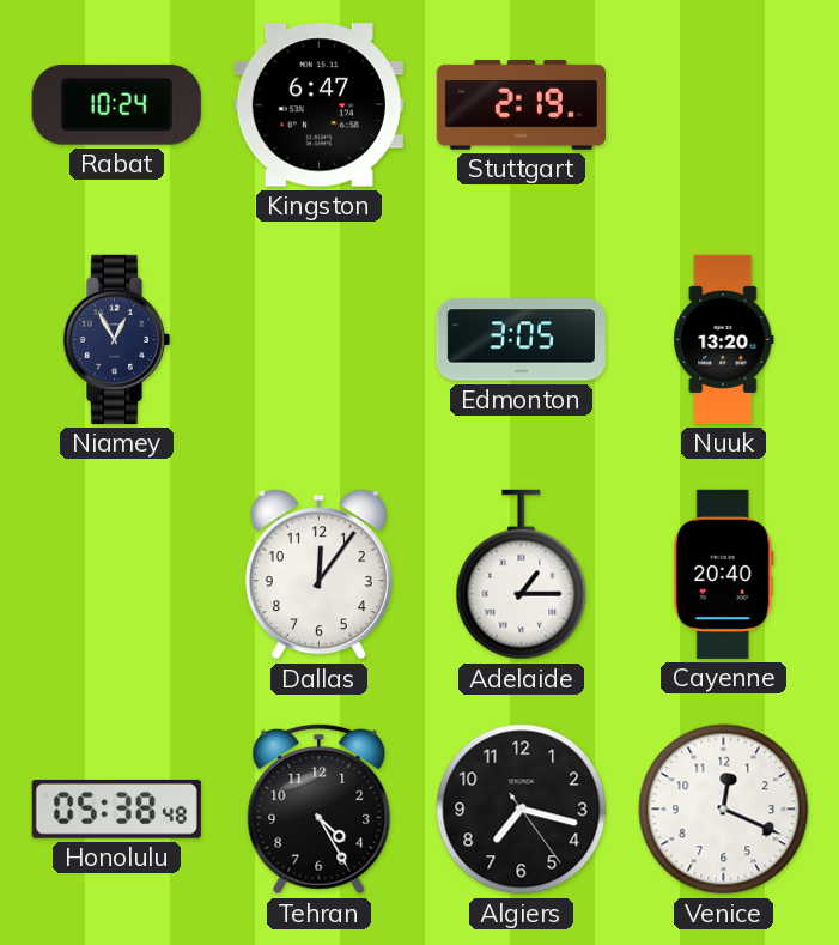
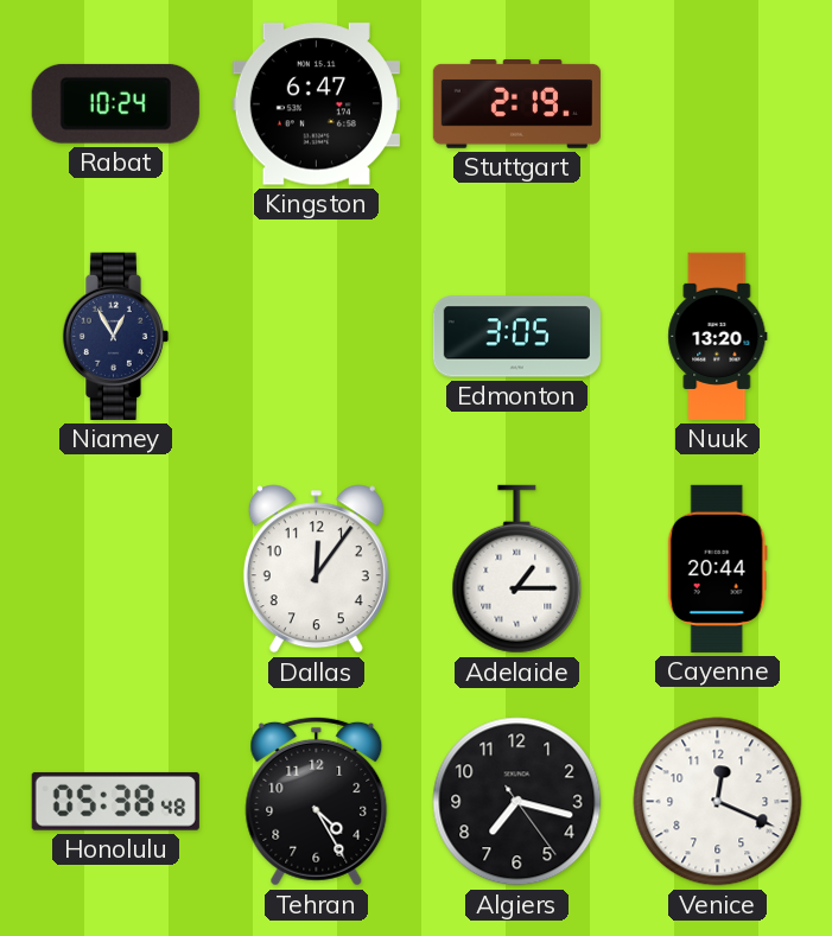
Cayenne: 20:40 -> 20:44
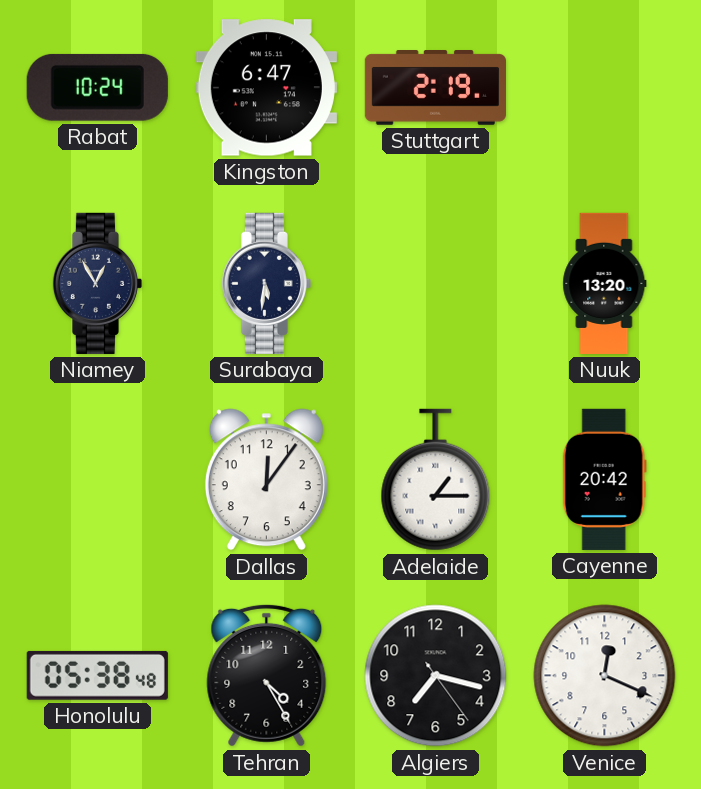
Surabaya: none -> 5:31
Edmonton: 3:05 -> none
Cayenne: 20:44 -> 20:42
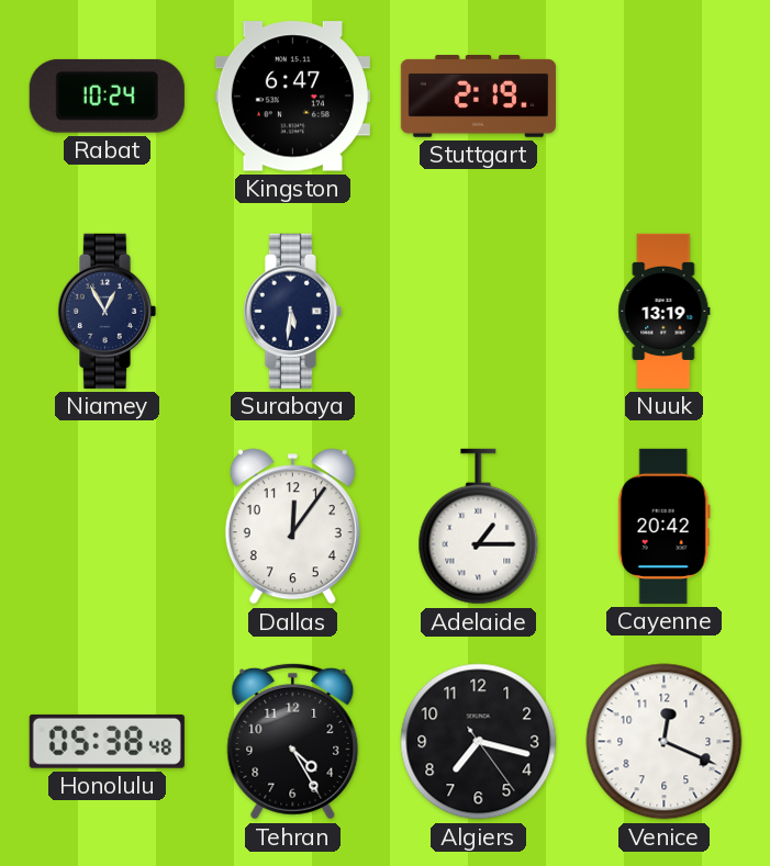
Nuuk: 13:20 -> 13:19
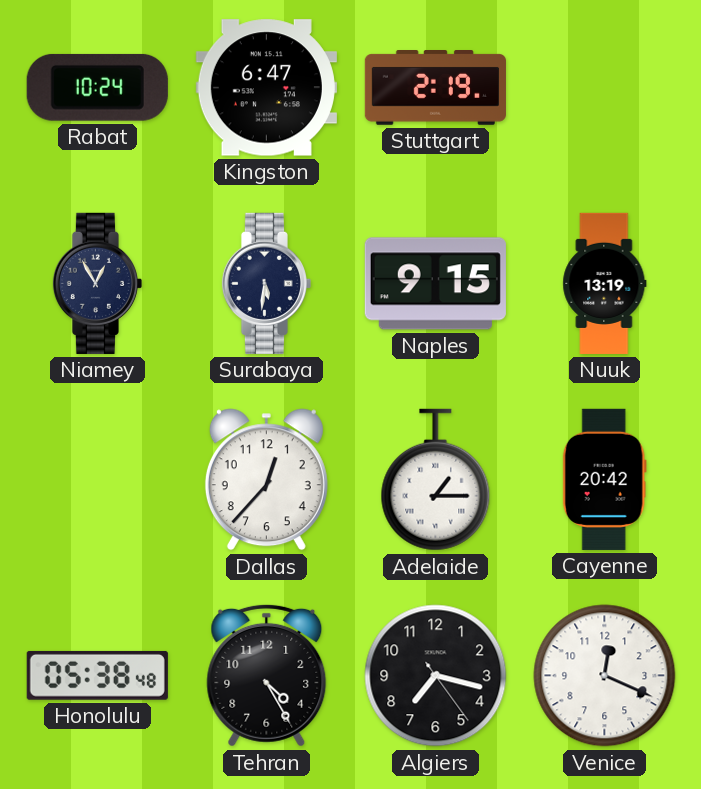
Naples: none -> 9:15
Dallas: 12:06 -> 12:37
